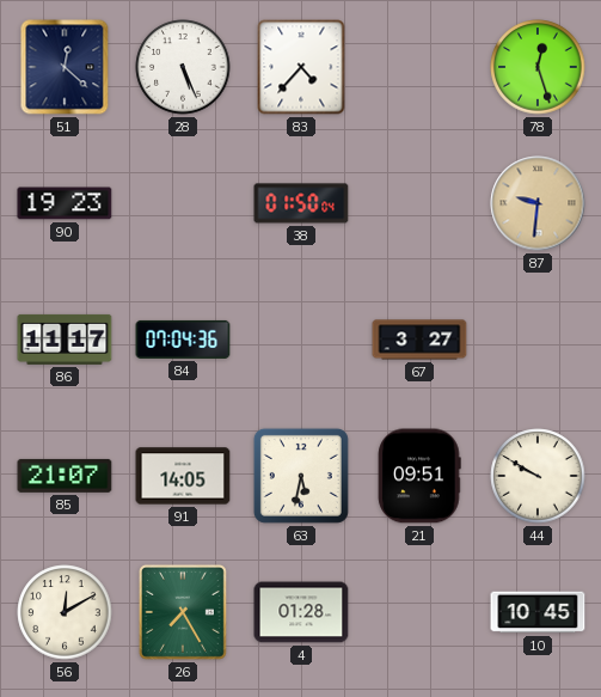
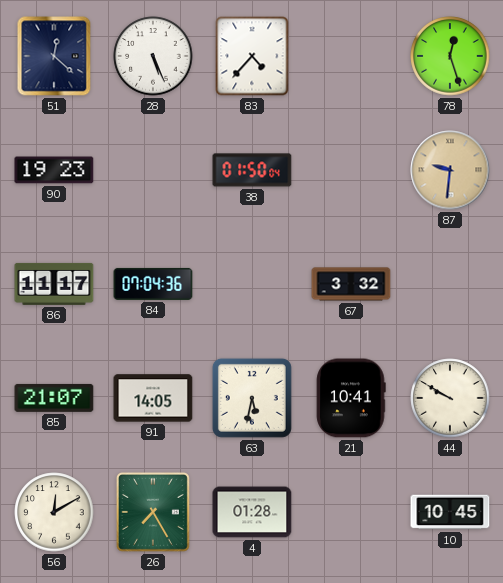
67: 3:27 -> 3:32
21: 09:51 -> 10:41
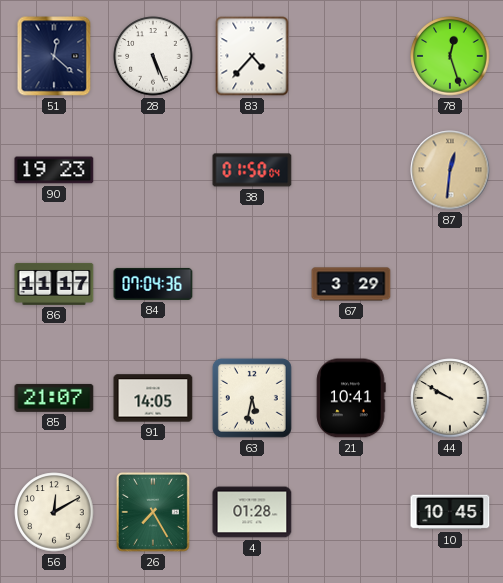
87: 9:31 -> 12:31
67: 3:32 -> 3:29
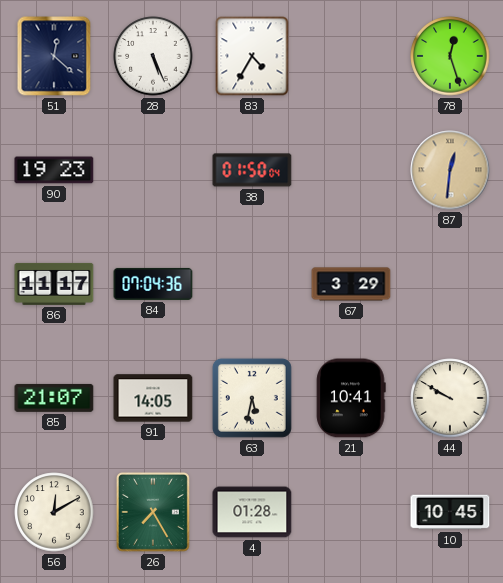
83: 4:37 -> 4:35
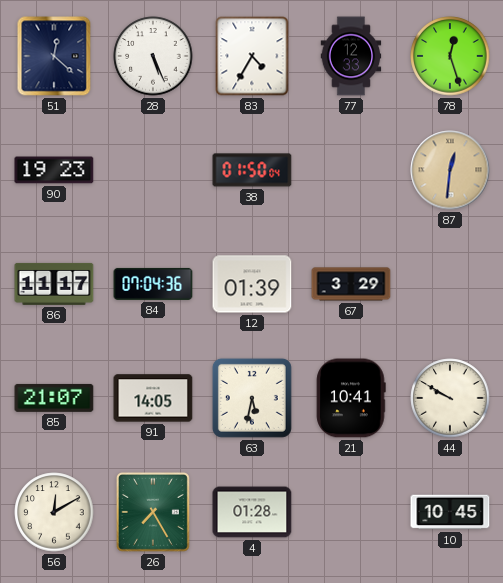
77: none -> 12:33
12: none -> 01:39
